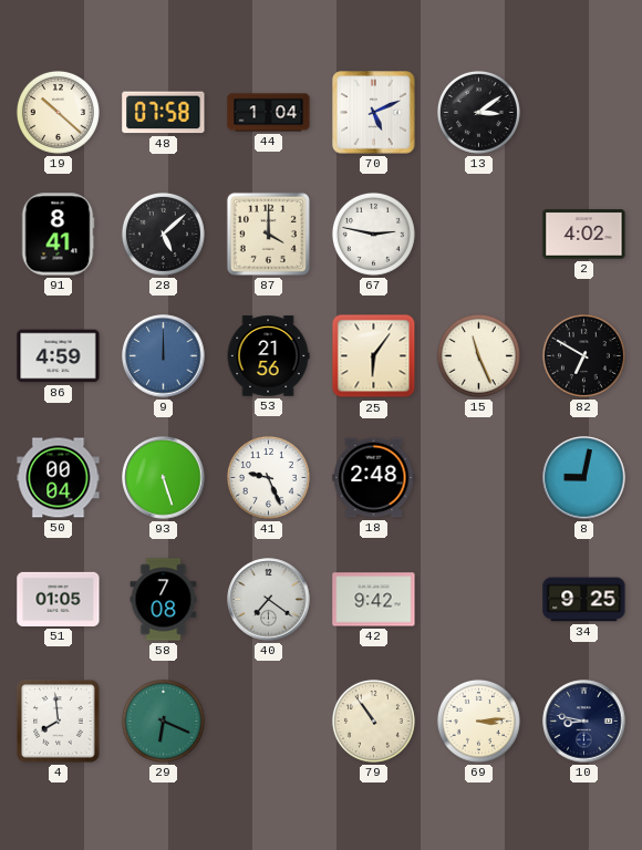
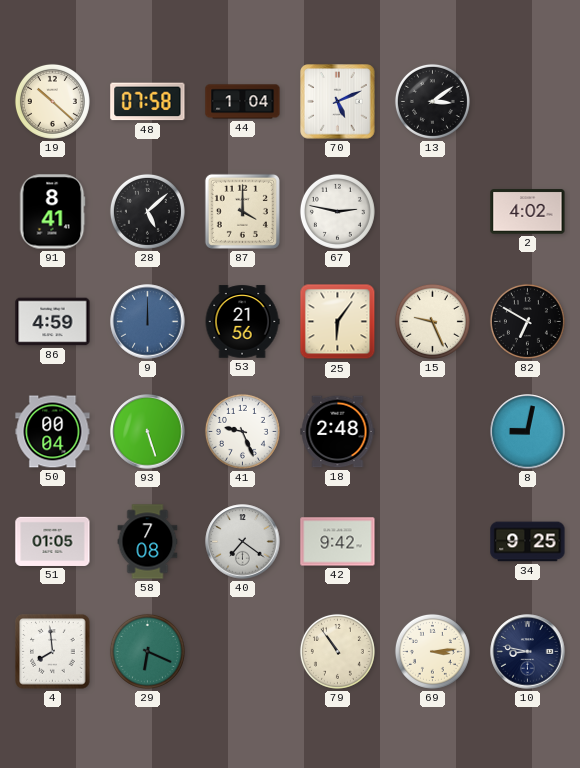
15: 11:26 -> 9:26
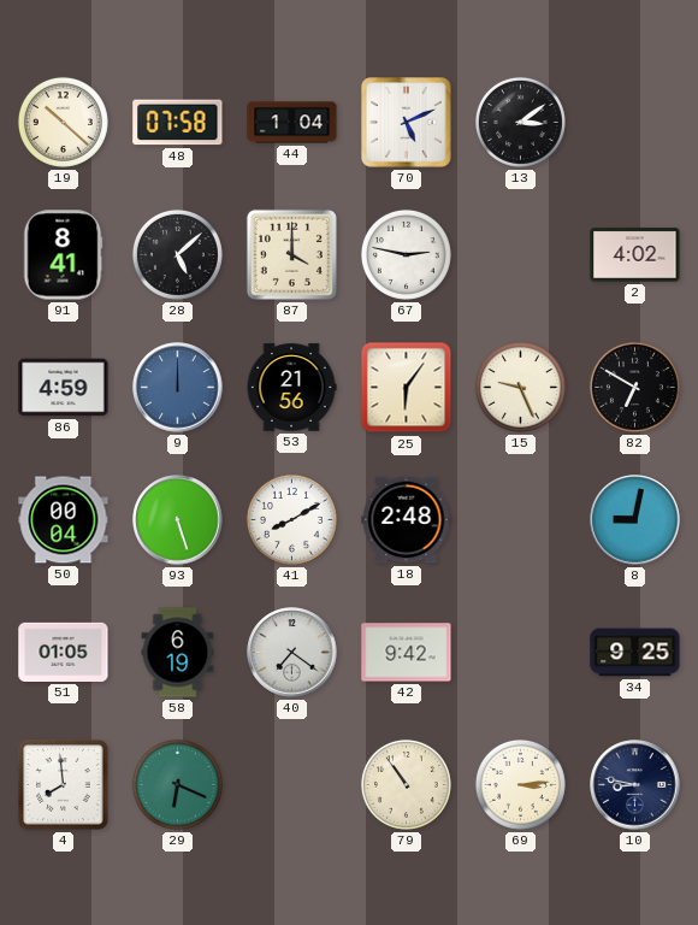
41: 9:26 -> 8:10
58: 7:08 -> 6:19
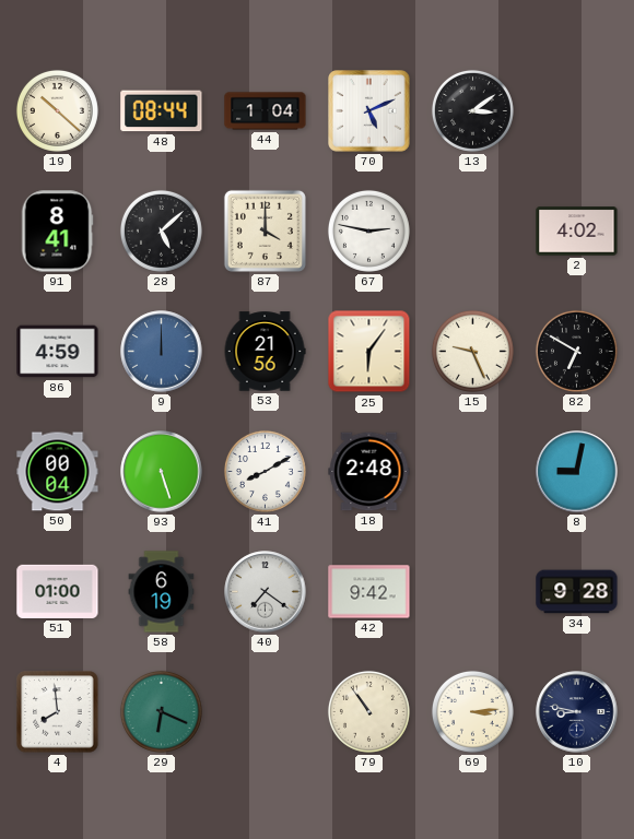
48: 07:58 -> 08:44
51: 01:05 -> 01:00
34: 9:25 -> 9:28
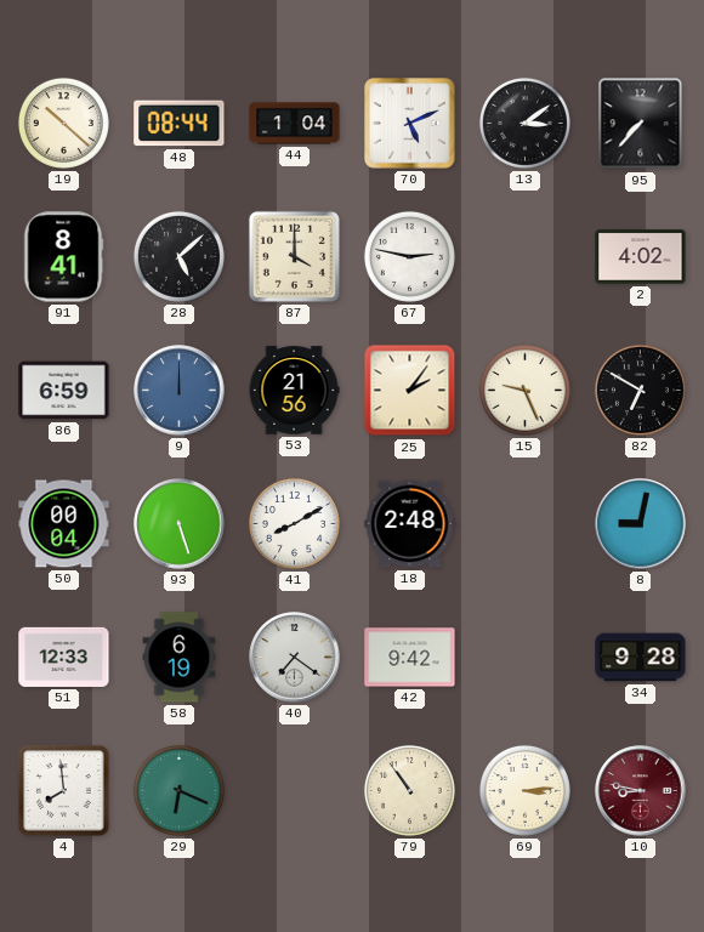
95: none -> 7:37
86: 4:59 -> 6:59
25: 6:06 -> 2:06
51: 01:00 -> 12:33
10 dial: navy -> burgundy
